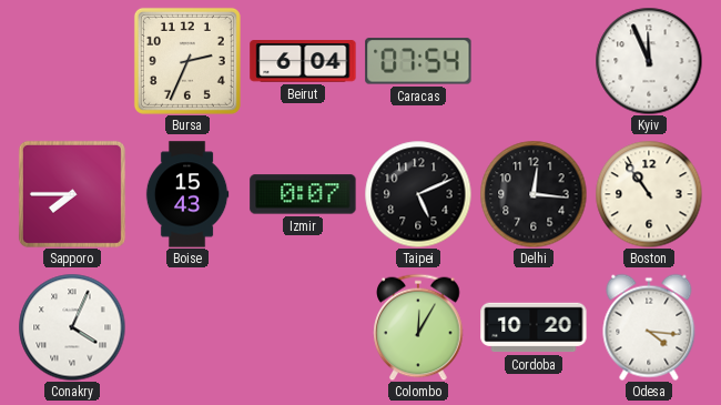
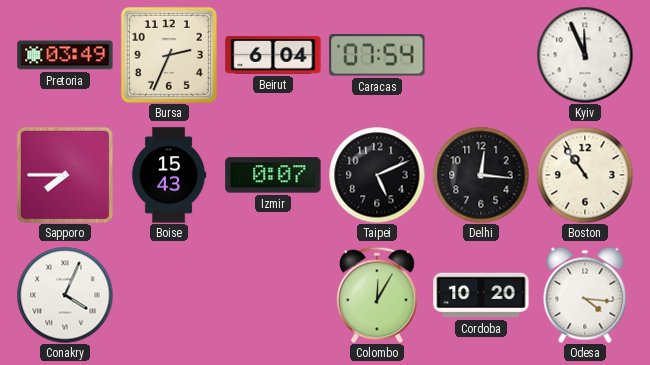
Pretoria: none -> 03:49
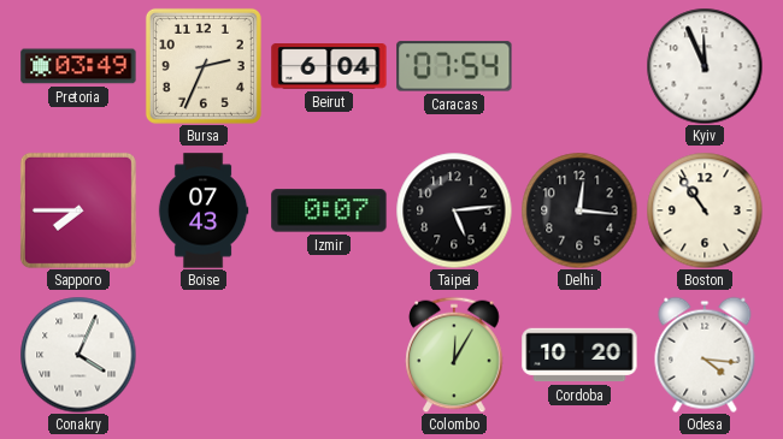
Boise: 15:43 -> 07:43
Taipei: 5:11 -> 5:14
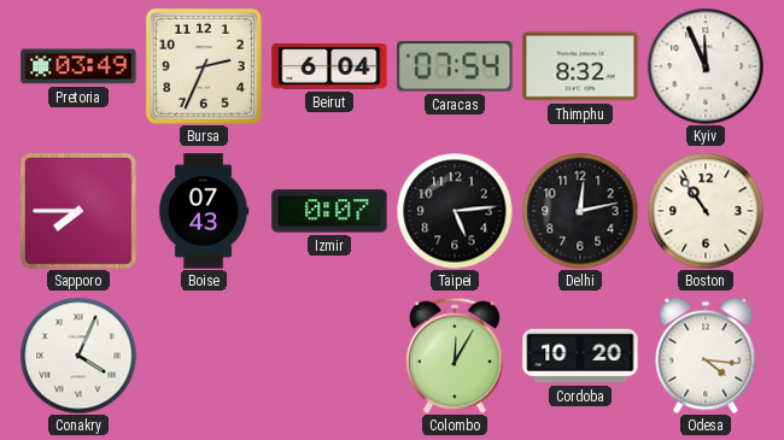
Thimphu: none -> 8:32
Delhi: 12:16 -> 12:13
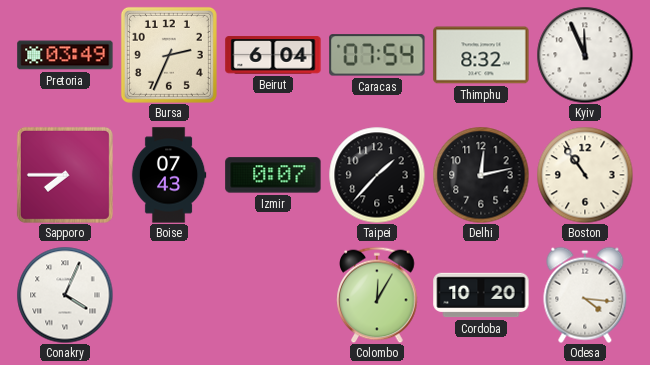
Taipei: 5:14 -> 1:37
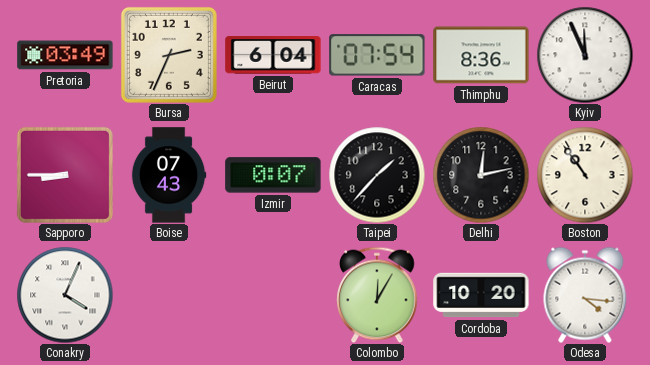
Thimphu: 8:32 -> 8:36
Sapporo: 7:45 -> 8:45
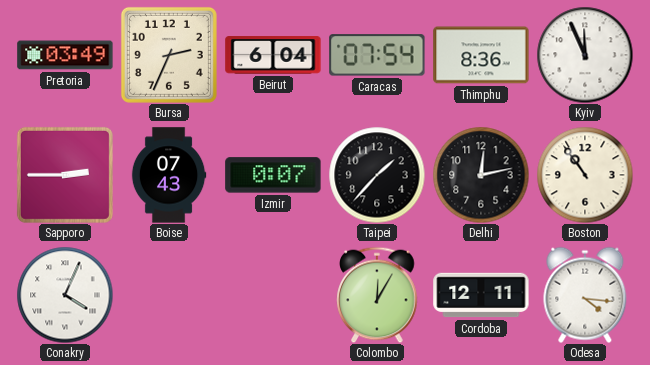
Sapporo: 8:45 -> 2:45
Cordoba: 10:20 -> 12:11
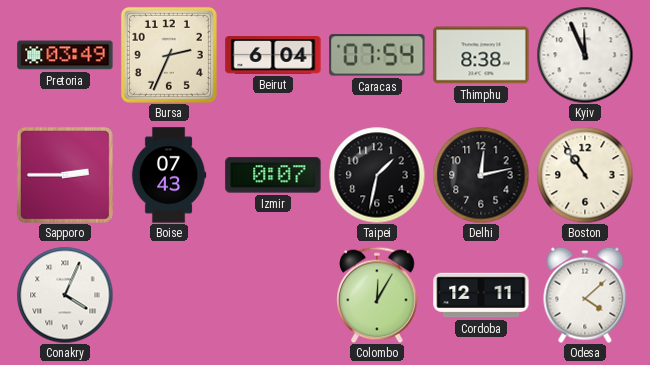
Thimphu: 8:36 -> 8:38
Taipei: 1:37 -> 1:32
Odesa: 4:16 -> 4:08
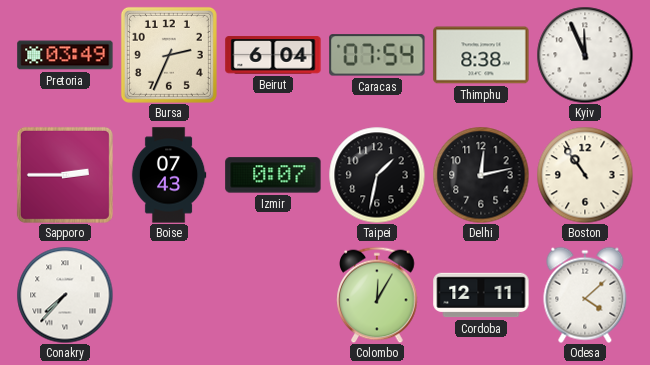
Conakry: 4:04 -> 7:37
